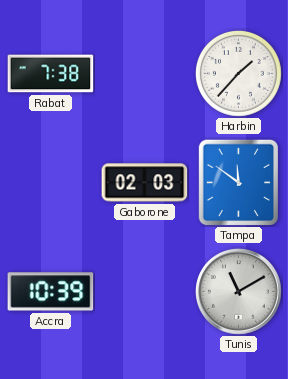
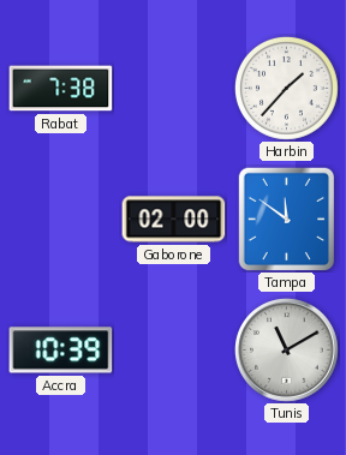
Gaborone: 02:03 -> 02:00
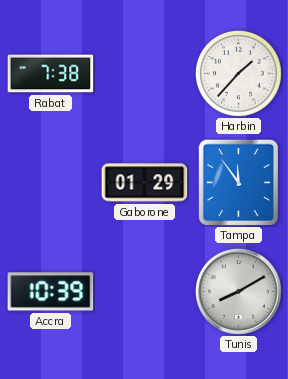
Gaborone: 02:00 -> 01:29
Tampa: 11:51 -> 11:54
Tunis: 11:10 -> 8:10
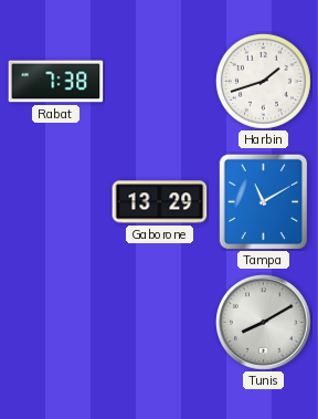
Harbin: 1:37 -> 1:42
Gaborone: 01:29 -> 13:29
Tampa: 11:54 -> 11:10
Accra: 10:39 -> none
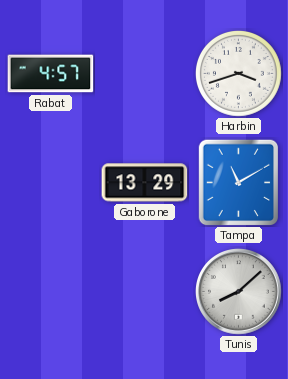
Rabat: 7:38 -> 4:57
Harbin: 1:42 -> 3:42
Tunis: 8:10 -> 8:08
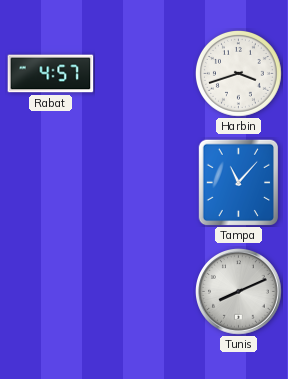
Gaborone: 13:29 -> none
Tampa: 11:10 -> 11:07
Tunis: 8:08 -> 8:11
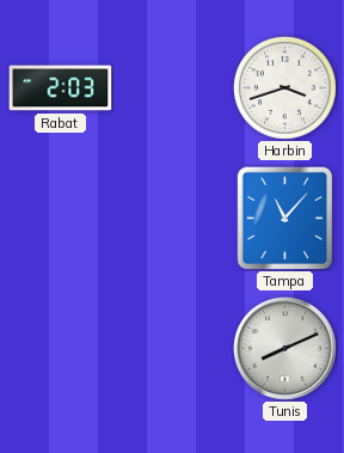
Rabat: 4:57 -> 2:03
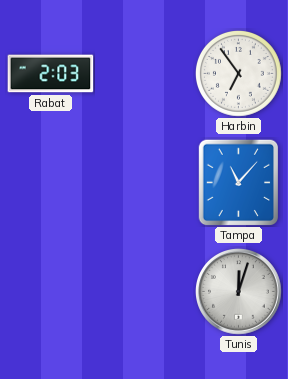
Harbin: 3:42 -> 6:54
Tunis: 8:11 -> 12:03
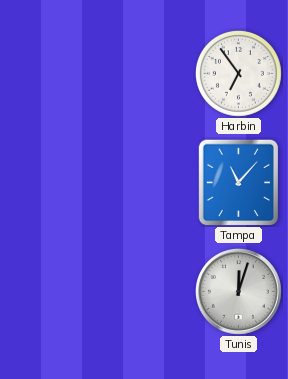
Rabat: 2:03 -> none
